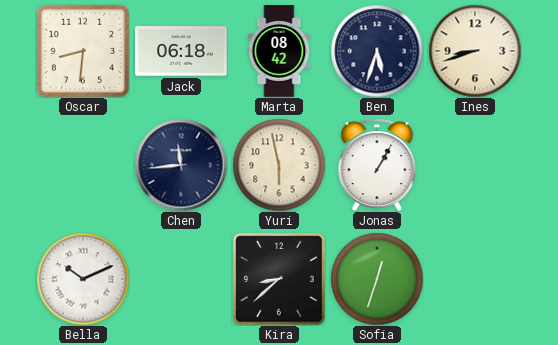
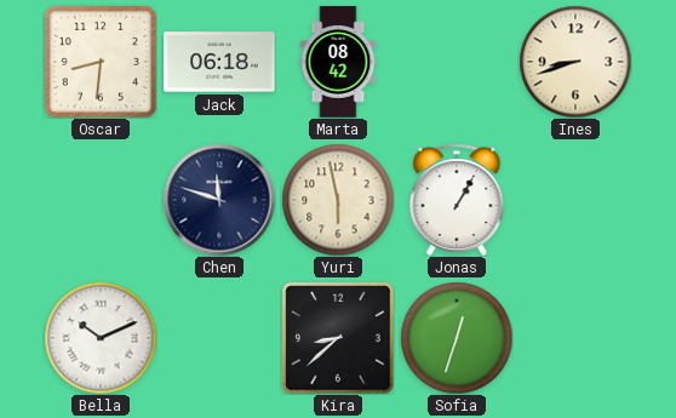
Ben: 5:33 -> none
Chen: 11:44 -> 11:48
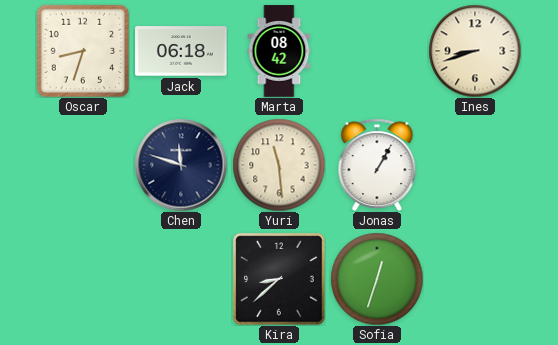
Oscar: 8:31 -> 8:33
Yuri: 5:58 -> 11:29
Bella: 10:11 -> none
